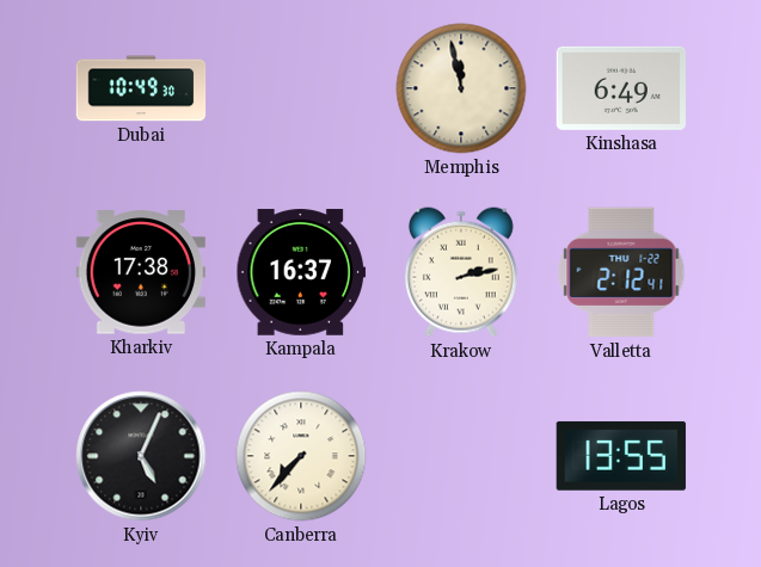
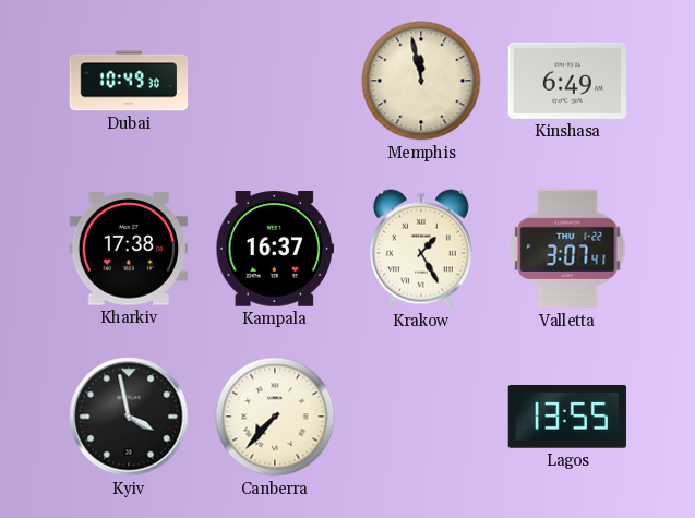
Krakow: 2:13 -> 1:25
Valletta: 2:12 -> 3:07
Kyiv: 5:04 -> 3:58
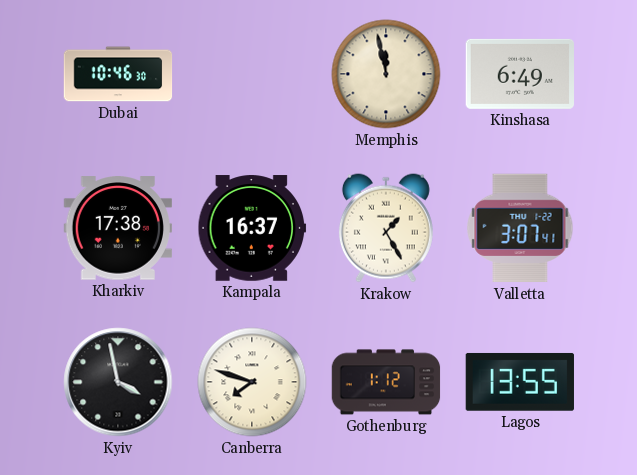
Dubai: 10:49 -> 10:46
Canberra: 7:37 -> 7:48
Gothenburg: none -> 1:12
